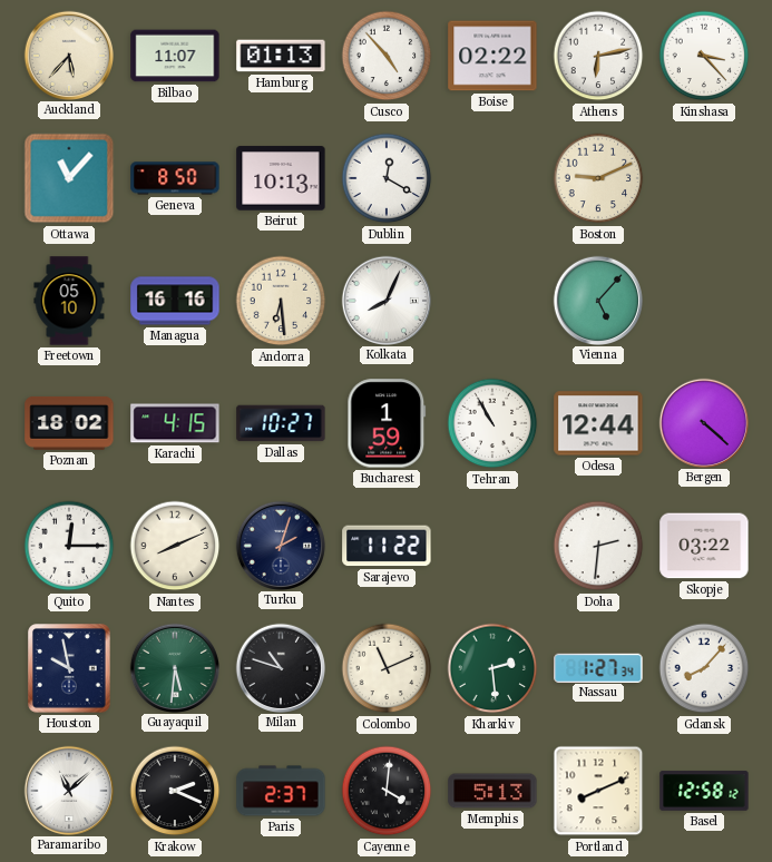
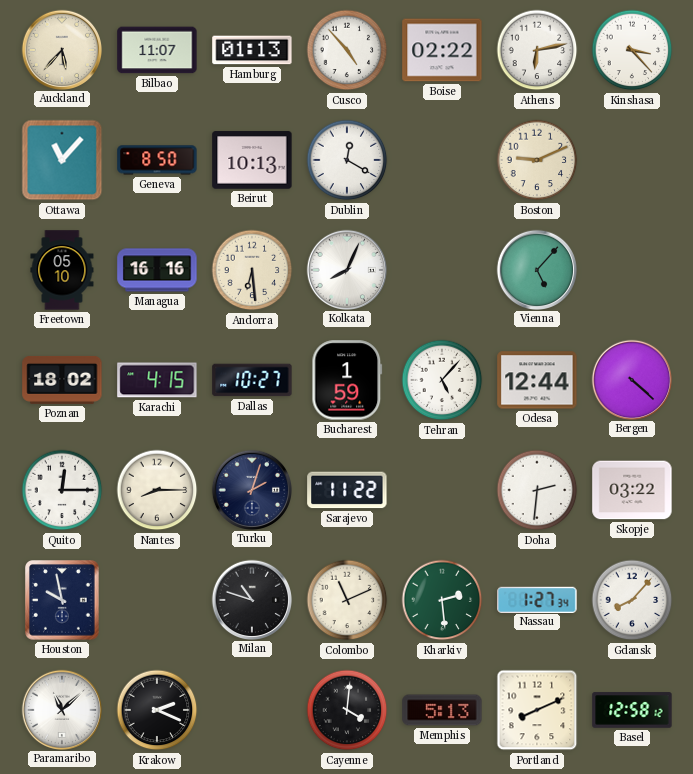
Tehran: 10:55 -> 5:07
Nantes: 8:11 -> 8:15
Guayaquil: 5:31 -> none
Paris: 2:37 -> none
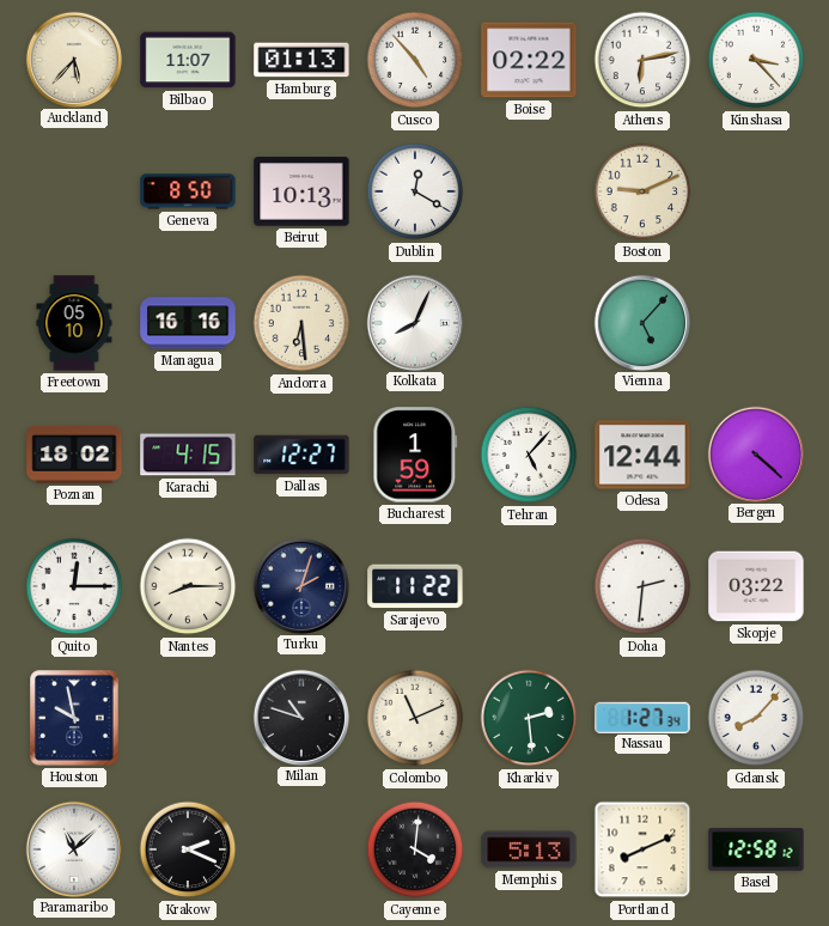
Ottawa: 11:07 -> none
Dallas: 10:27 -> 12:27
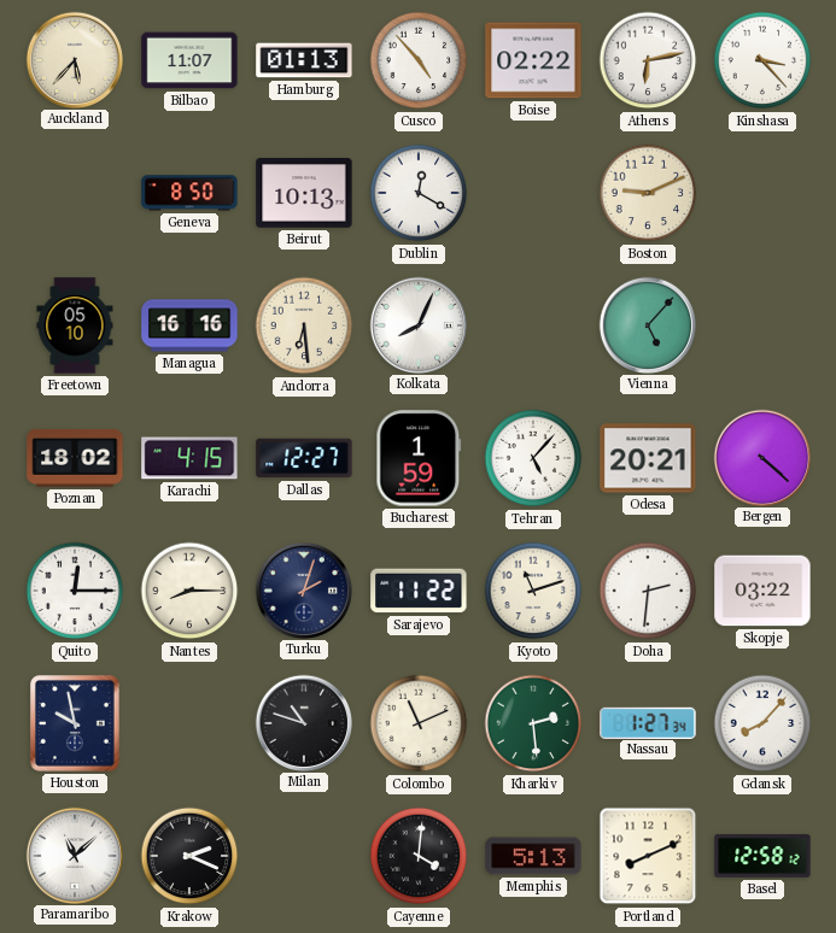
Odesa: 12:44 -> 20:21
Kyoto: none -> 11:12
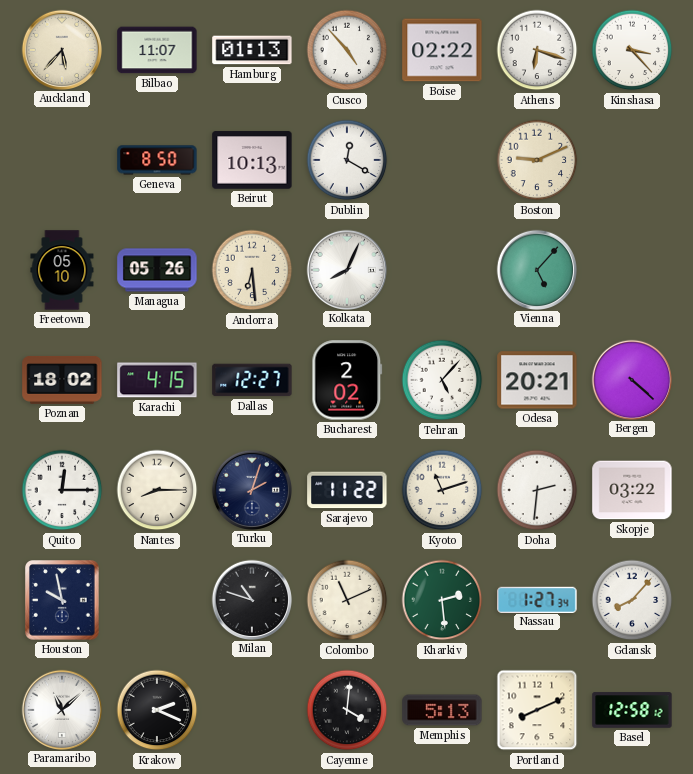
Athens: 6:13 -> 6:18
Managua: 16:16 -> 05:26
Bucharest: 1:59 -> 2:02
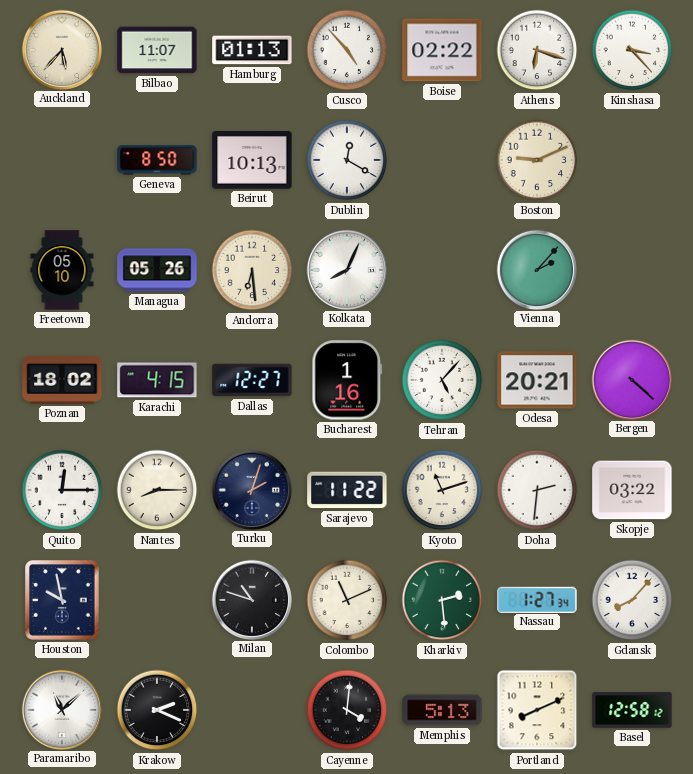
Vienna: 5:07 -> 2:07
Bucharest: 2:02 -> 1:16
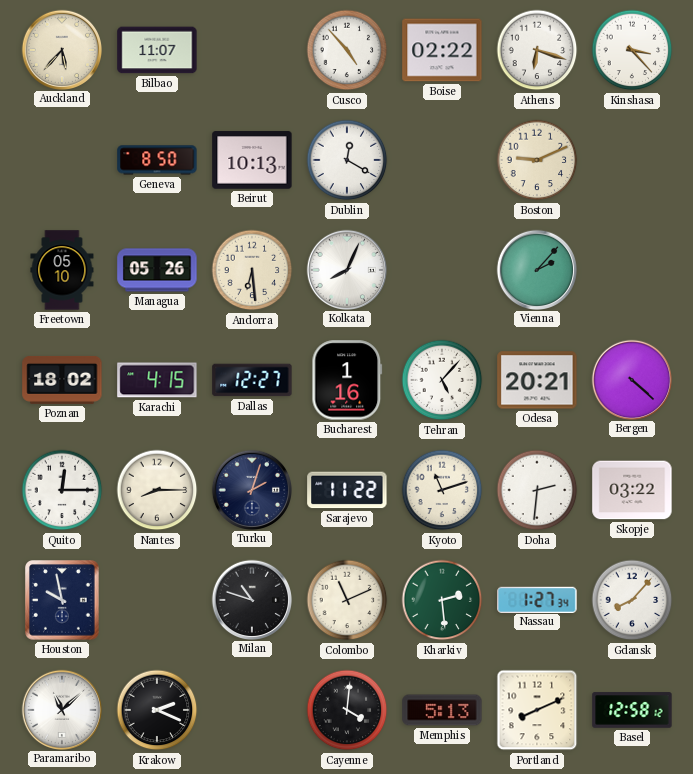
Hamburg: 01:13 -> none
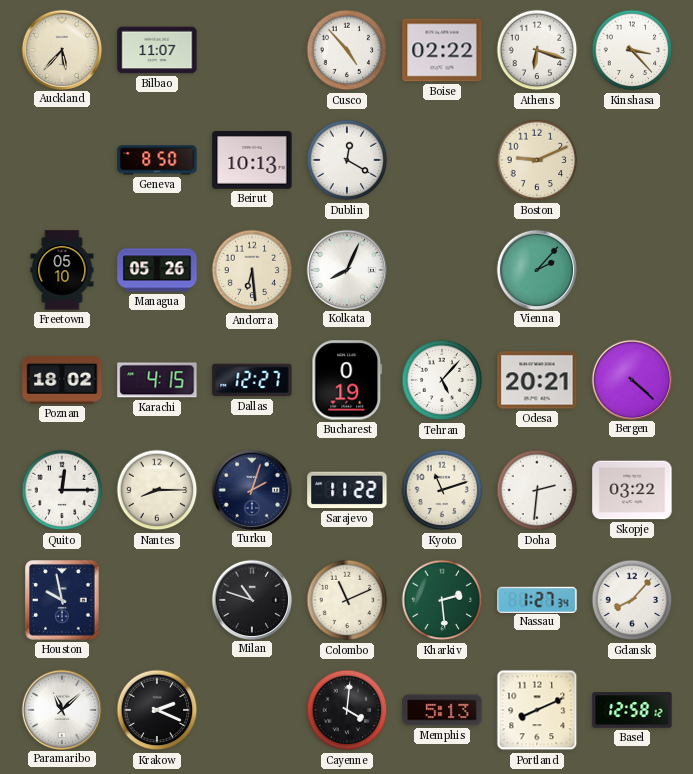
Bucharest: 1:16 -> 0:19
